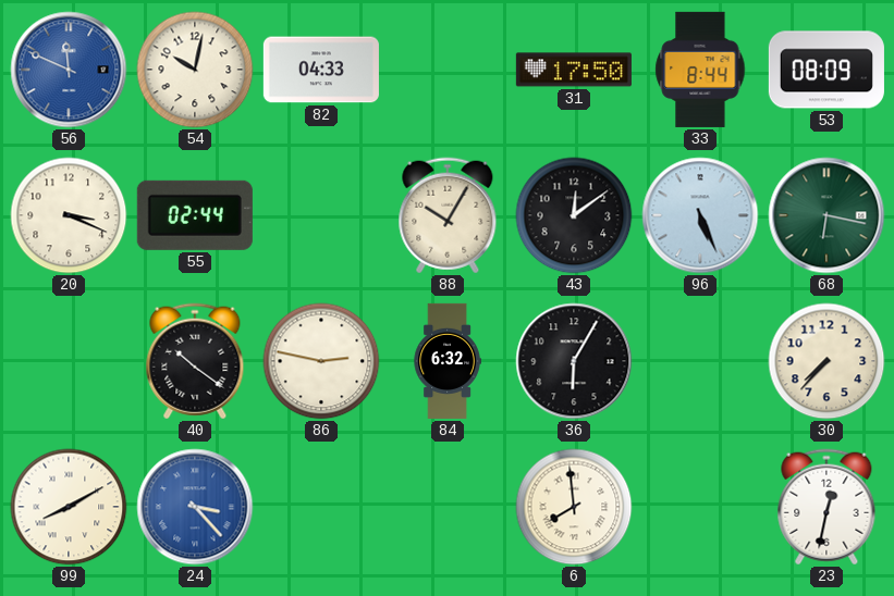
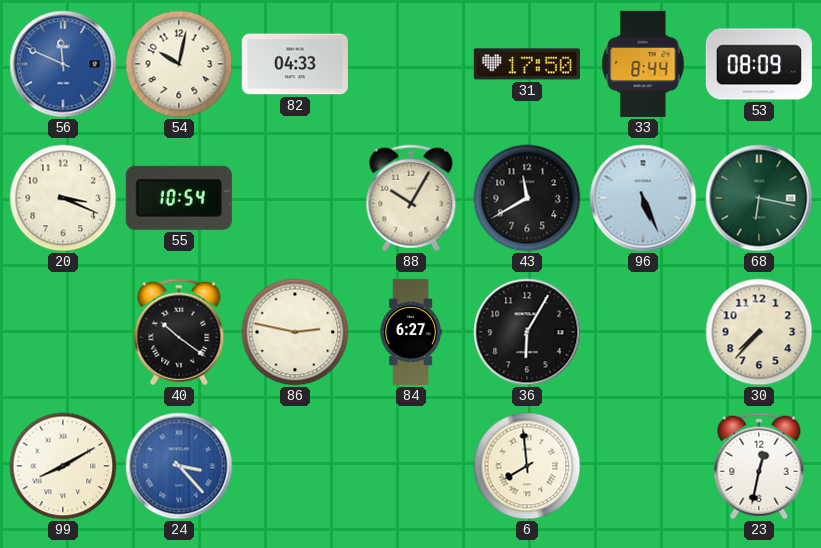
55: 02:44 -> 10:54
43: 12:09 -> 11:40
84: 6:32 -> 6:27
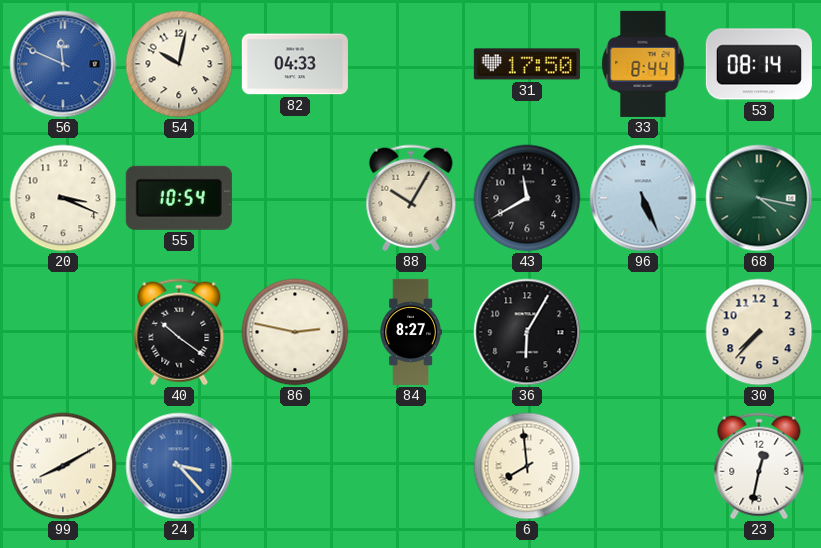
53: 08:09 -> 08:14
68: 6:17 -> 4:17
84: 6:27 -> 8:27
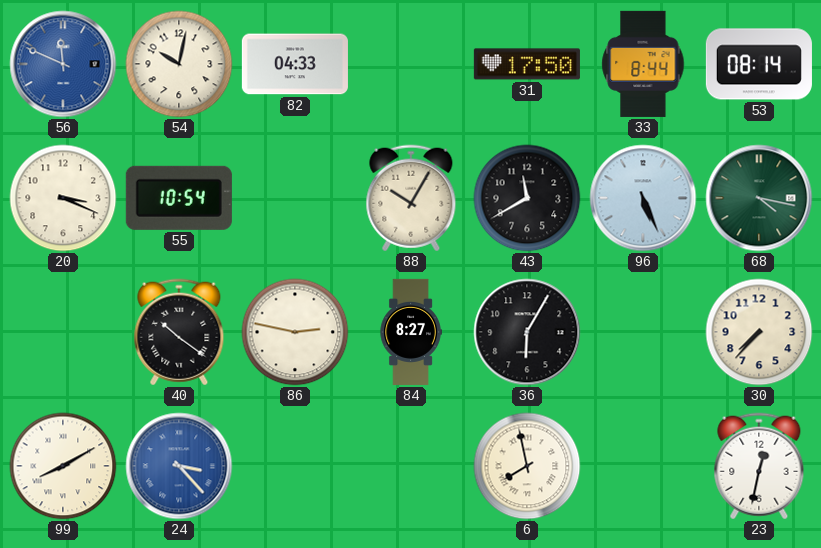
6: 7:59 -> 7:58
